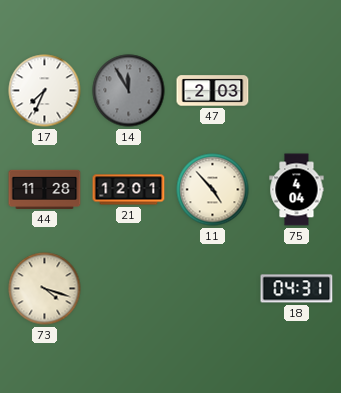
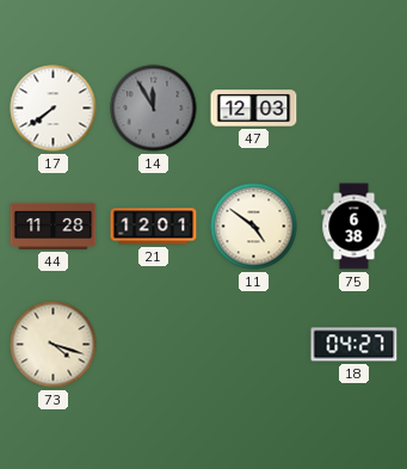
17: 7:34 -> 7:39
47: 2:03 -> 12:03
11: 4:53 -> 4:51
75: 4:04 -> 6:38
18: 04:31 -> 04:27
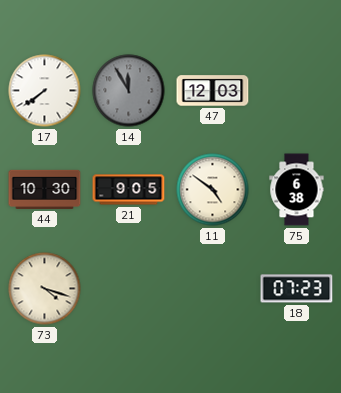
44: 11:28 -> 10:30
21: 12:01 -> 9:05
18: 04:27 -> 07:23
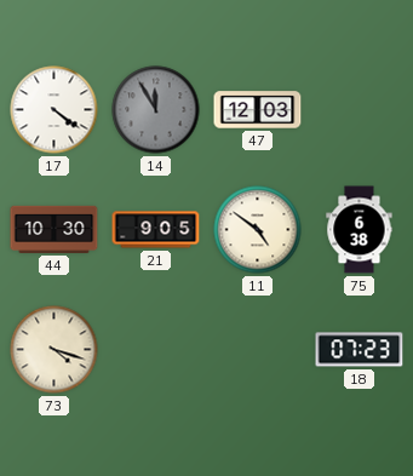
17: 7:39 -> 4:21
